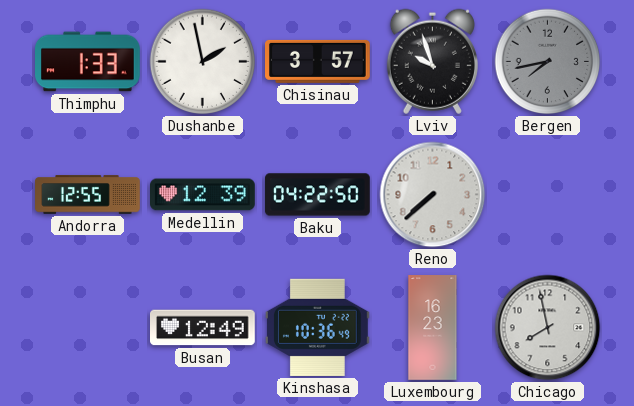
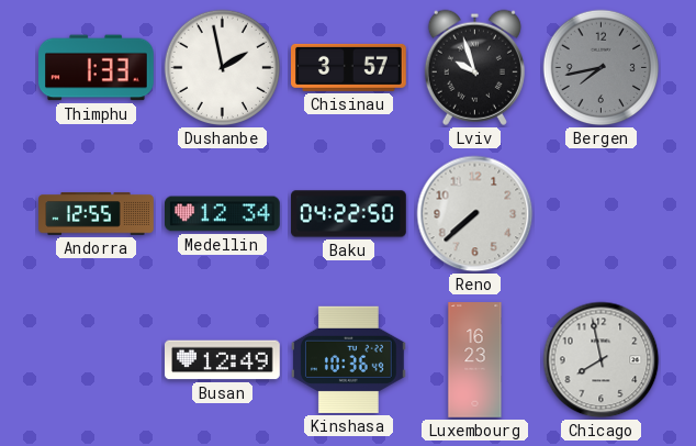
Medellin: 12:39 -> 12:34
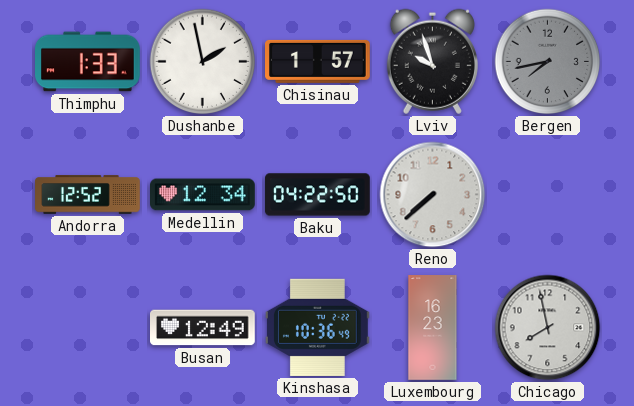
Chisinau: 3:57 -> 1:57
Andorra: 12:55 -> 12:52
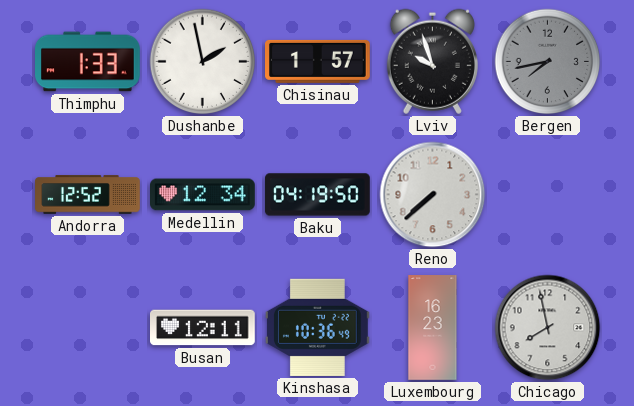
Baku: 04:22 -> 04:19
Busan: 12:49 -> 12:11
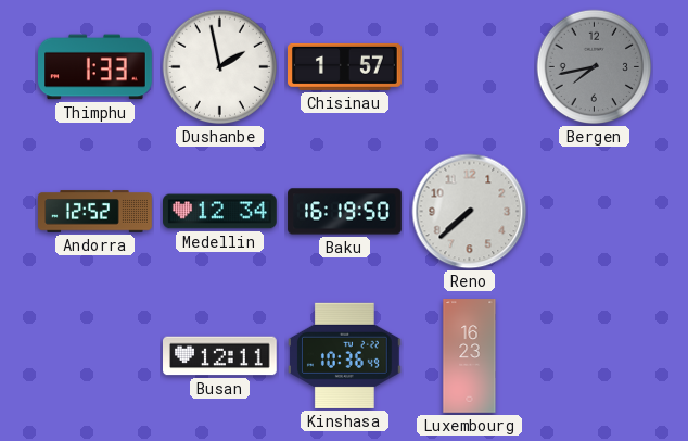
Lviv: 9:57 -> none
Baku: 04:19 -> 16:19
Chicago: 7:58 -> none
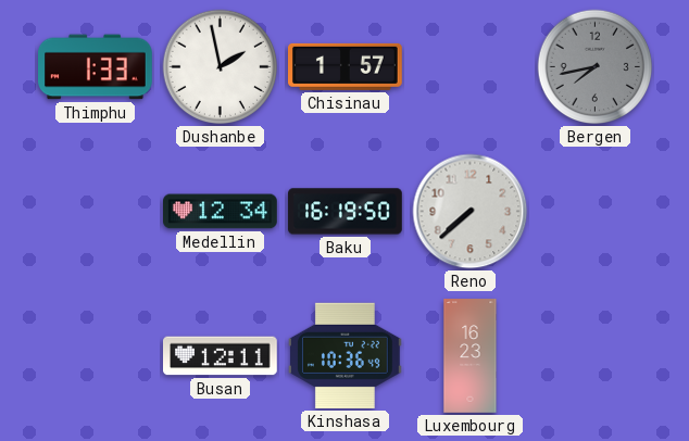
Andorra: 12:52 -> none
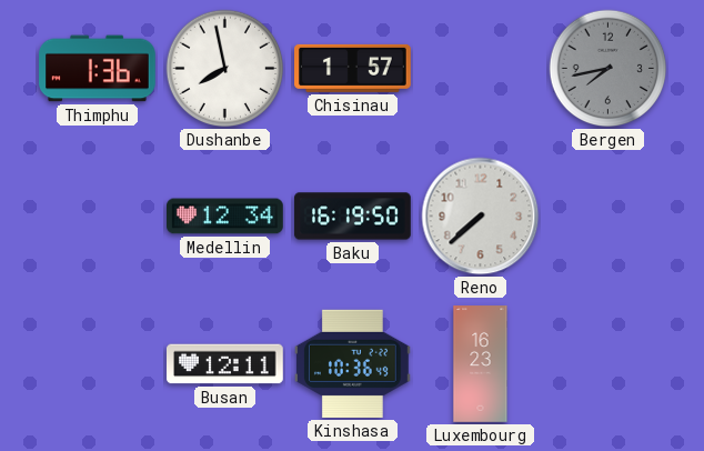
Thimphu: 1:33 -> 1:36
Dushanbe: 1:58 -> 7:58
